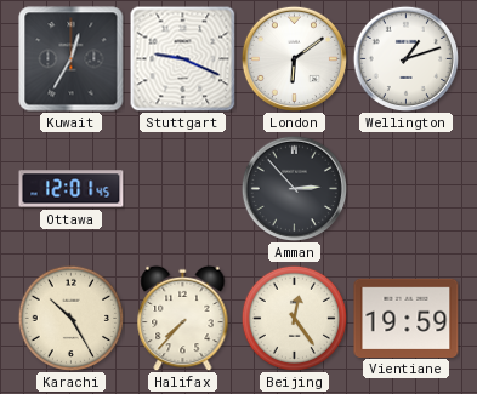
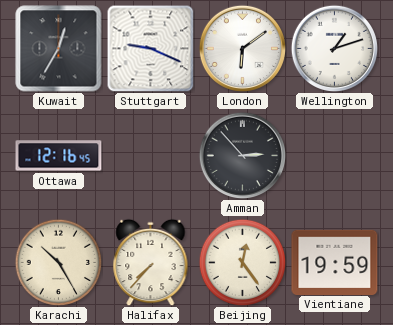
Ottawa: 12:01 -> 12:16
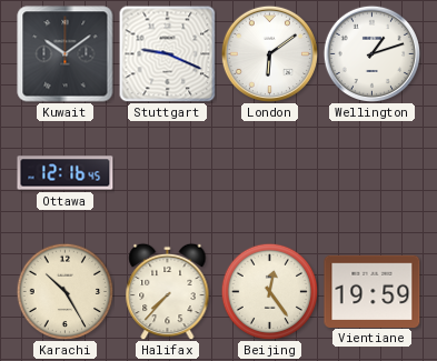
Kuwait: 12:35 -> 10:09
Amman: 2:53 -> none
